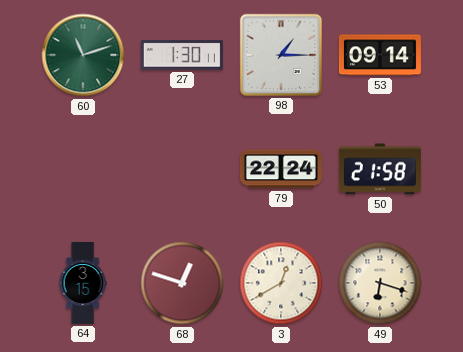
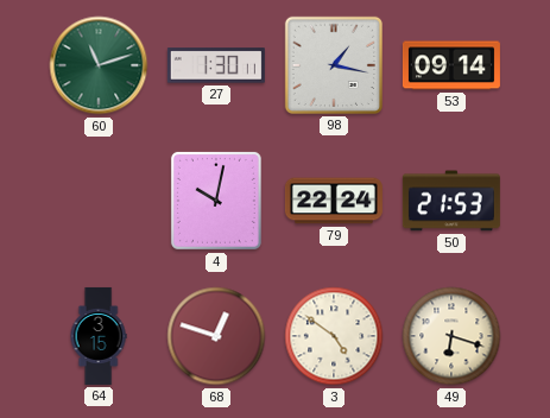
98: 1:15 -> 1:17
4: none -> 10:02
50: 21:58 -> 21:53
3: 12:40 -> 4:51
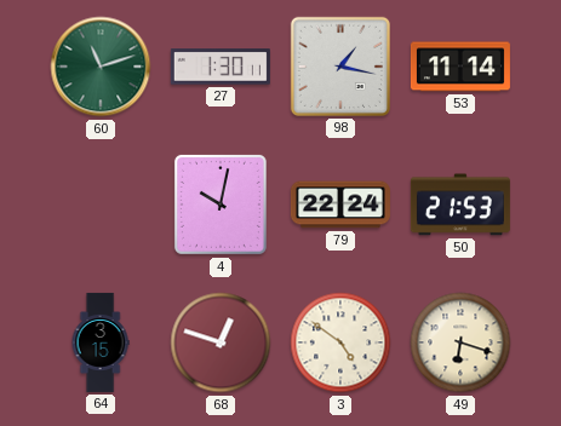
53: 09:14 -> 11:14
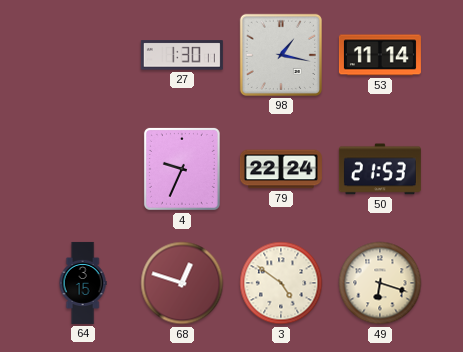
60: 11:12 -> none
4: 10:02 -> 9:34
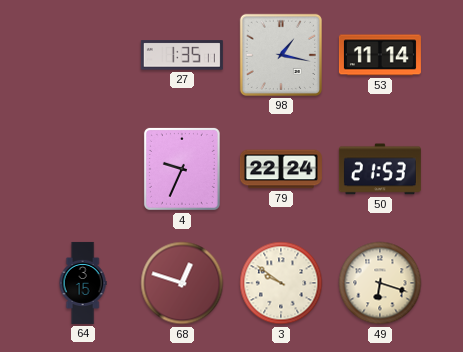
27: 1:30 -> 1:35
3: 4:51 -> 9:51
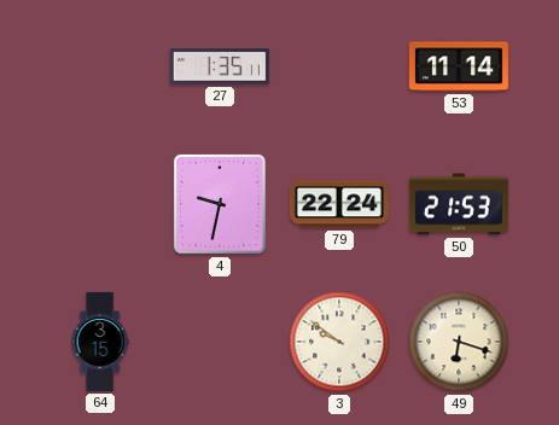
98: 1:17 -> none
4: 9:34 -> 9:32
68: 12:48 -> none
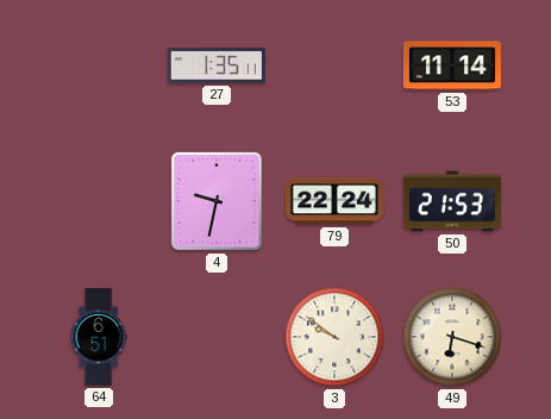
64: 3:15 -> 6:51
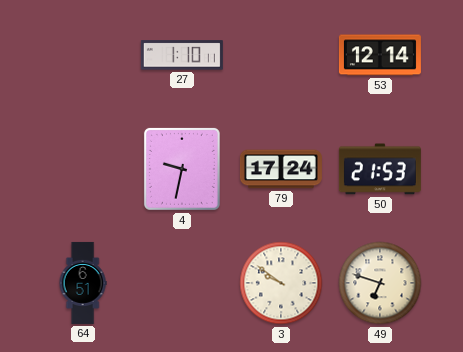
27: 1:35 -> 1:10
53: 11:14 -> 12:14
79: 22:24 -> 17:24
49: 6:18 -> 6:48
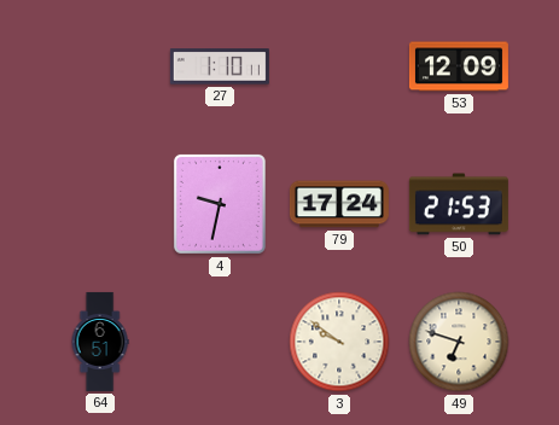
53: 12:14 -> 12:09
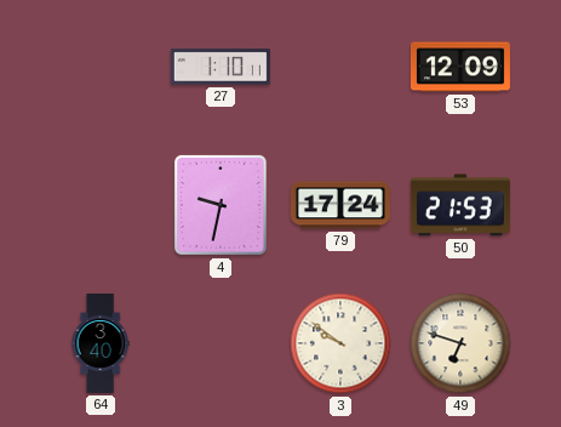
64: 6:51 -> 3:40
